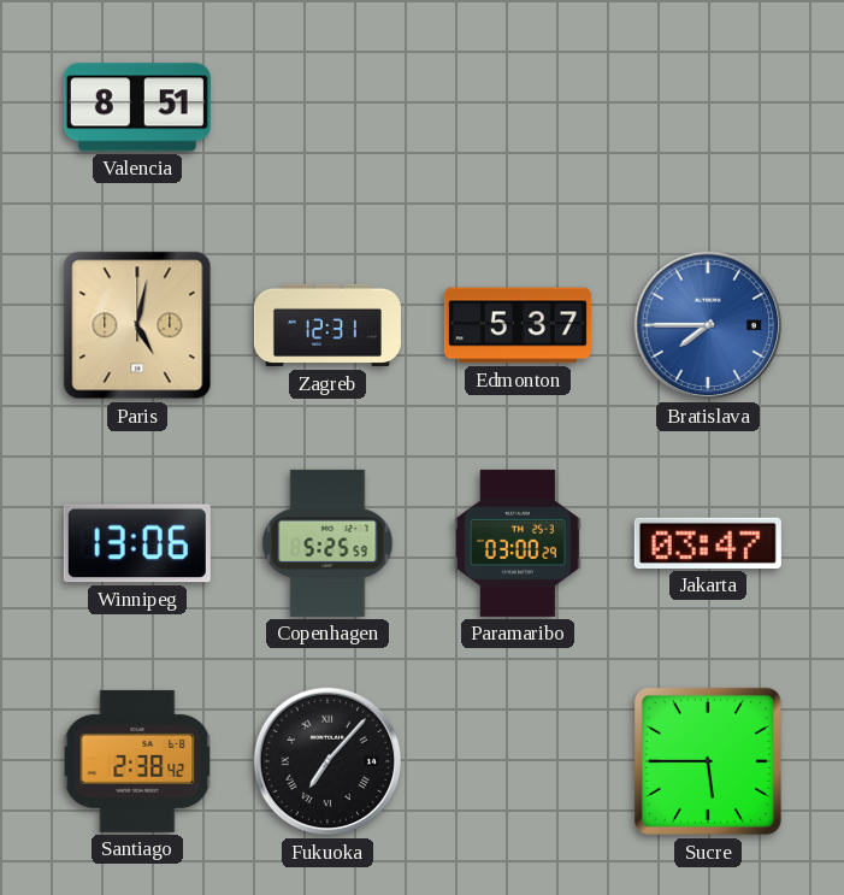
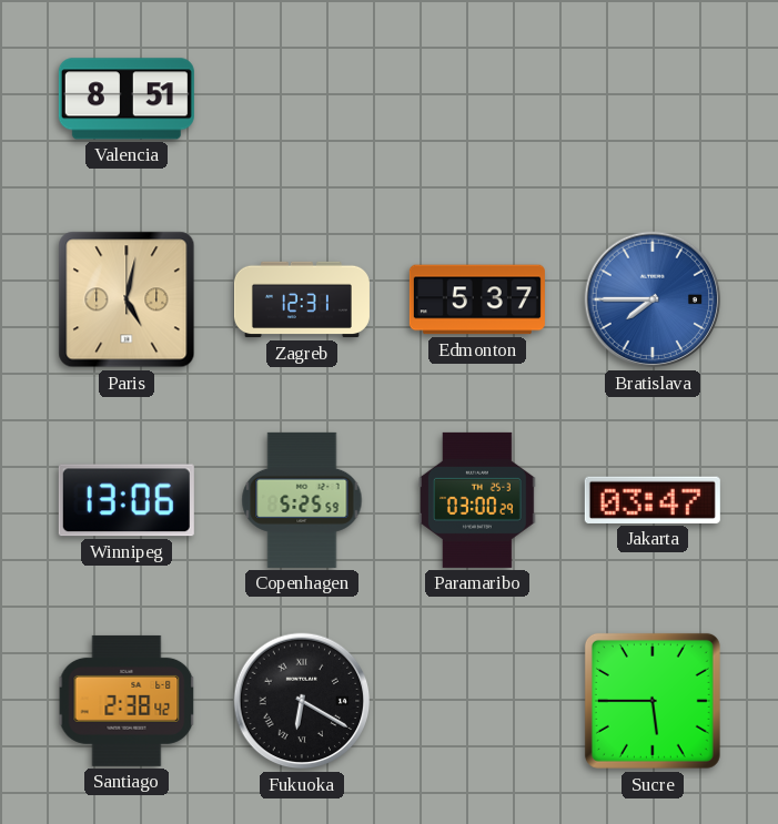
Fukuoka: 7:07 -> 6:20
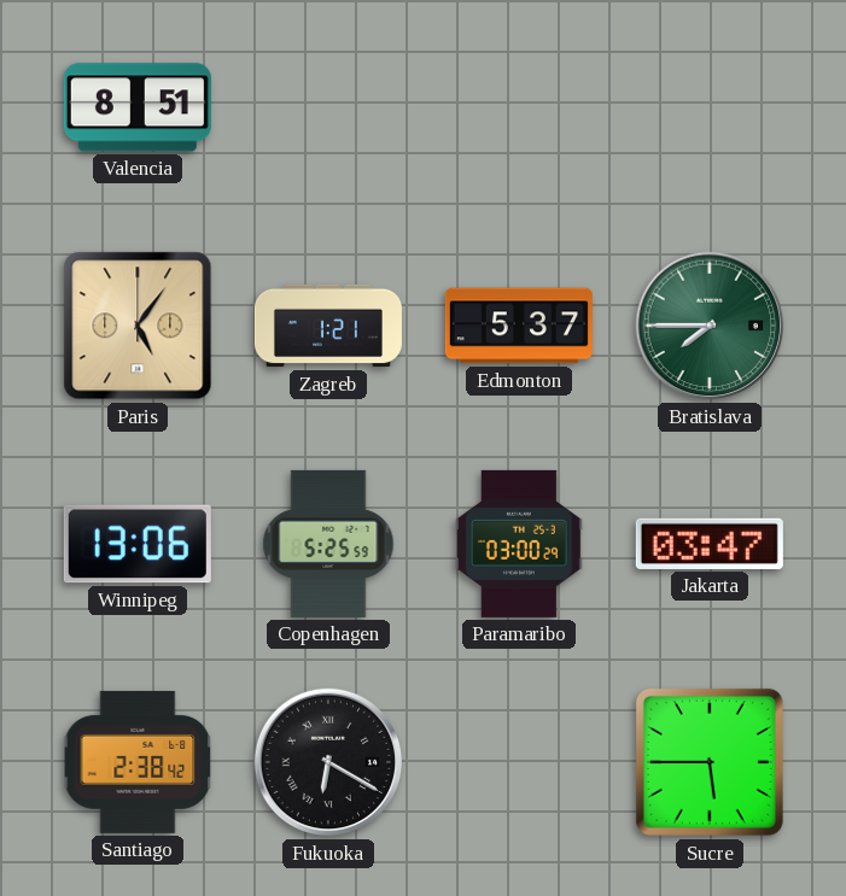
Paris: 5:02 -> 5:06
Zagreb: 12:31 -> 1:21
Bratislava dial: blue -> green
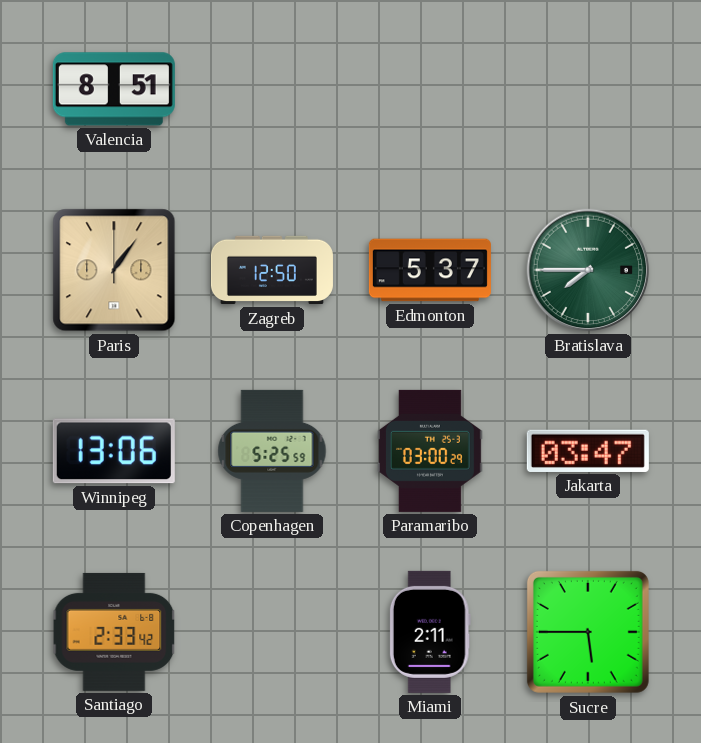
Paris: 5:06 -> 1:06
Zagreb: 1:21 -> 12:50
Santiago: 2:38 -> 2:33
Fukuoka: 6:20 -> none
Miami: none -> 2:11
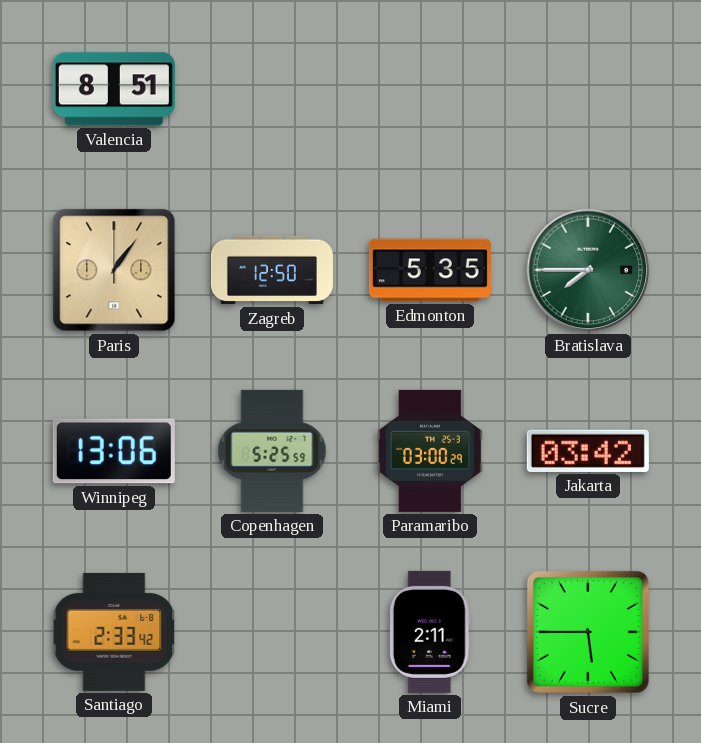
Edmonton: 5:37 -> 5:35
Jakarta: 03:47 -> 03:42
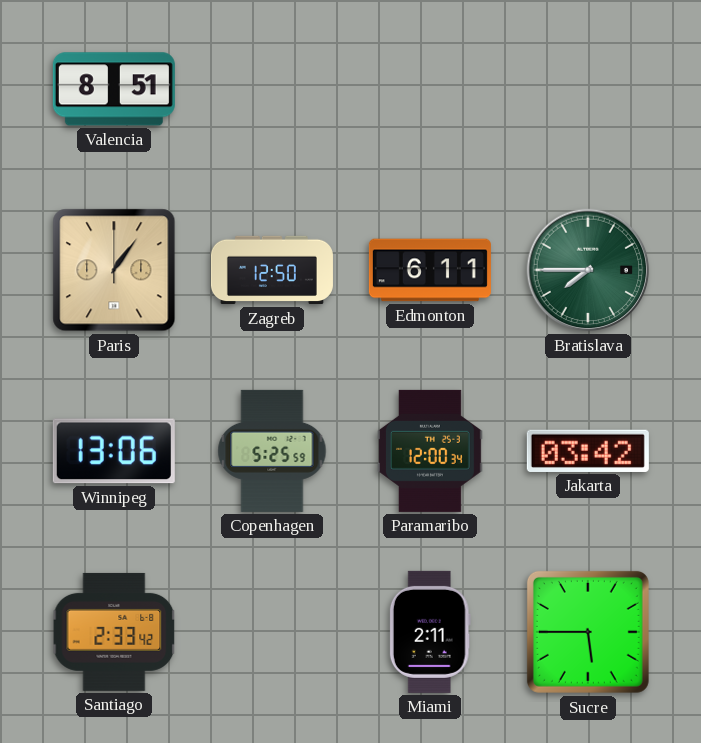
Edmonton: 5:35 -> 6:11
Paramaribo: 03:00 -> 12:00
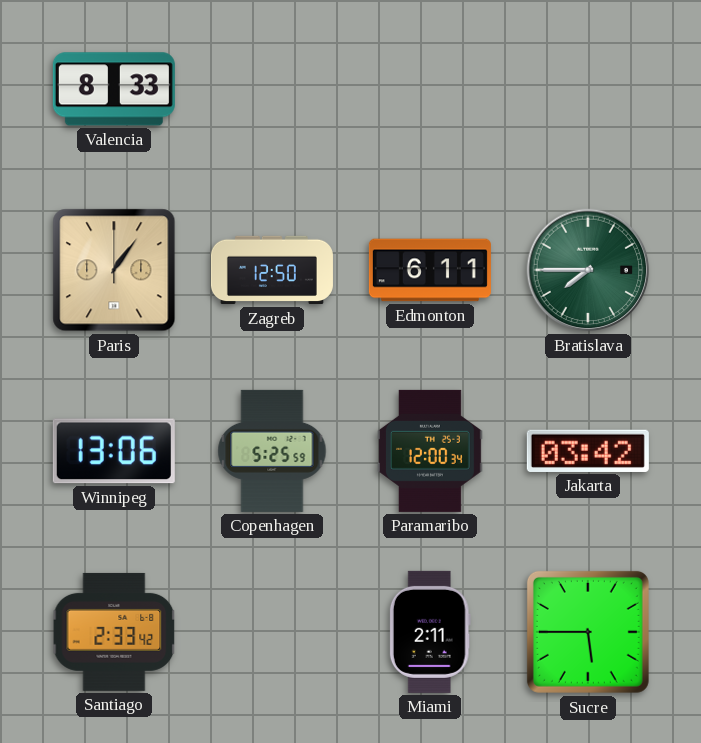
Valencia: 8:51 -> 8:33
